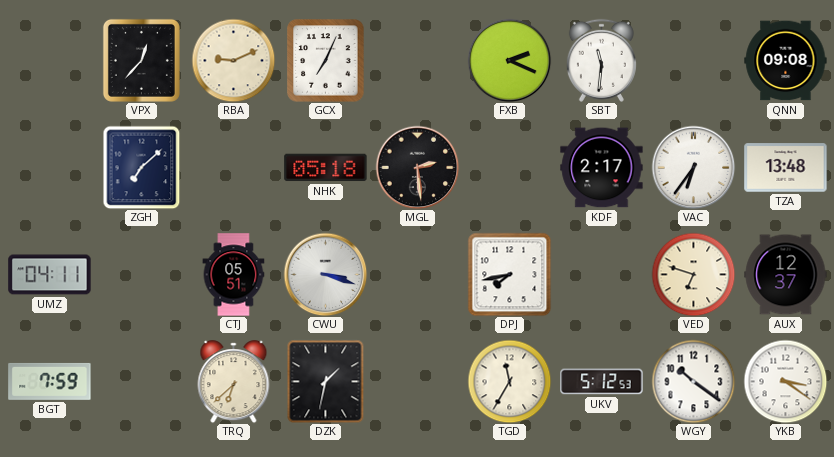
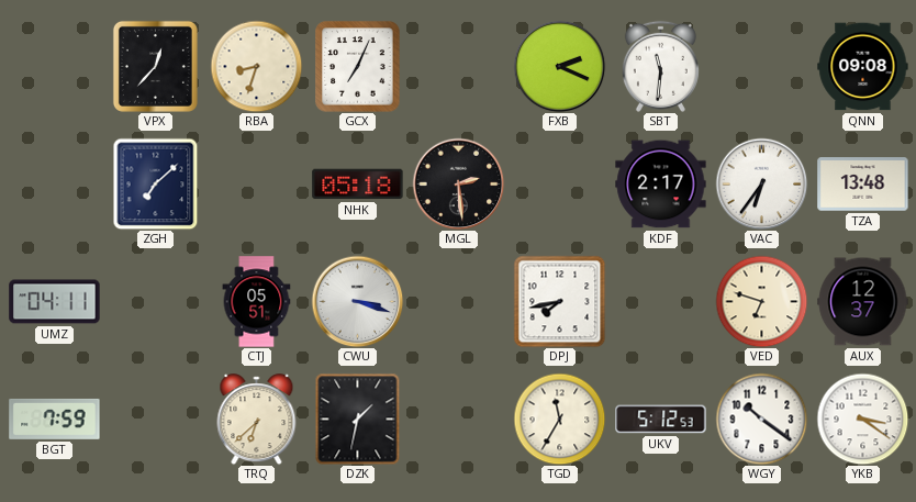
RBA: 9:11 -> 8:33
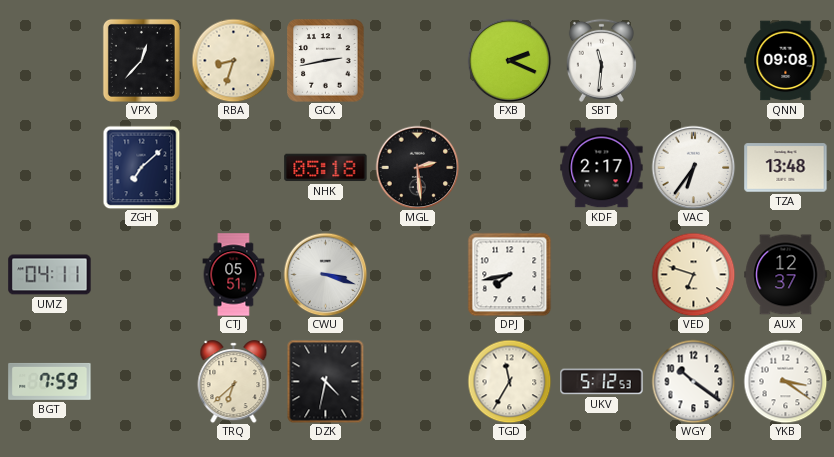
GCX: 7:04 -> 2:43
DZK: 1:32 -> 4:32
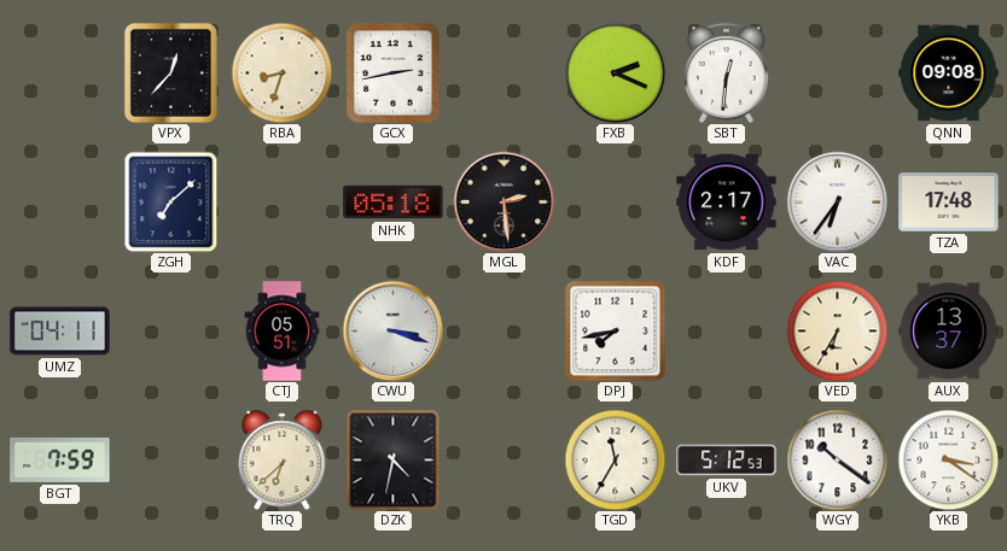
SBT: 11:31 -> 12:31
TZA: 13:48 -> 17:48
VED: 6:48 -> 6:35
AUX: 12:37 -> 13:37
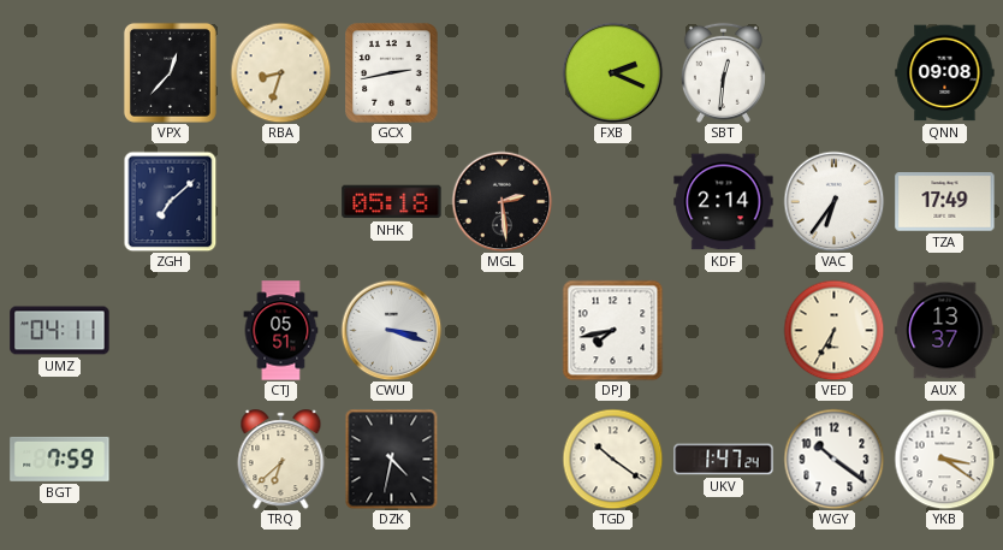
KDF: 2:17 -> 2:14
TZA: 17:48 -> 17:49
TGD: 11:35 -> 10:21
UKV: 5:12 -> 1:47
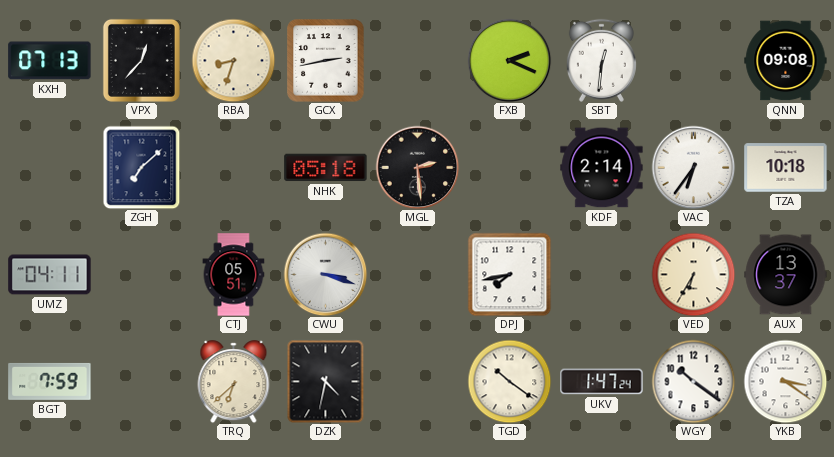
KXH: none -> 07:13
TZA: 17:49 -> 10:18
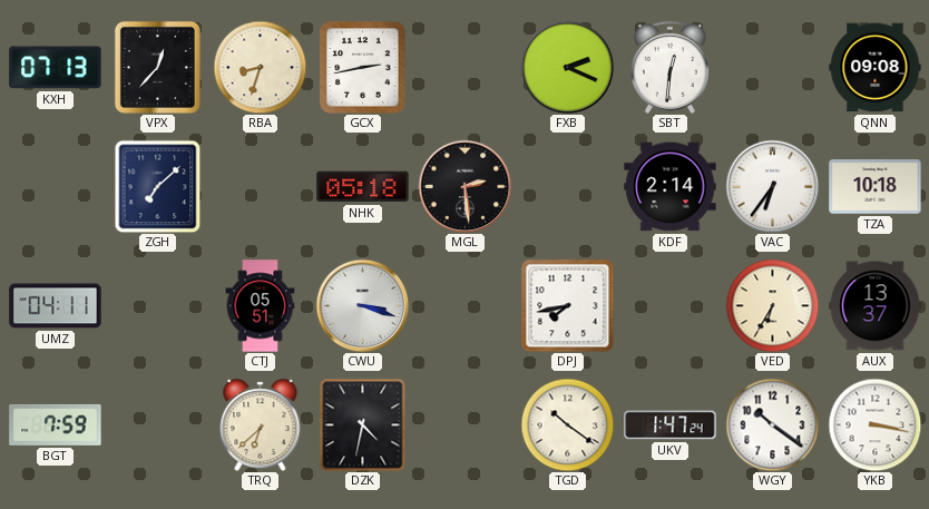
YKB: 3:21 -> 3:17
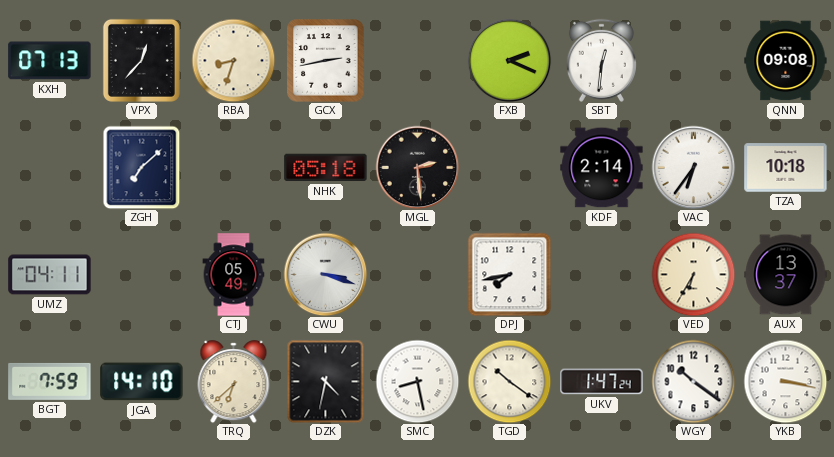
CTJ: 05:51 -> 05:49
JGA: none -> 14:10
SMC: none -> 8:28
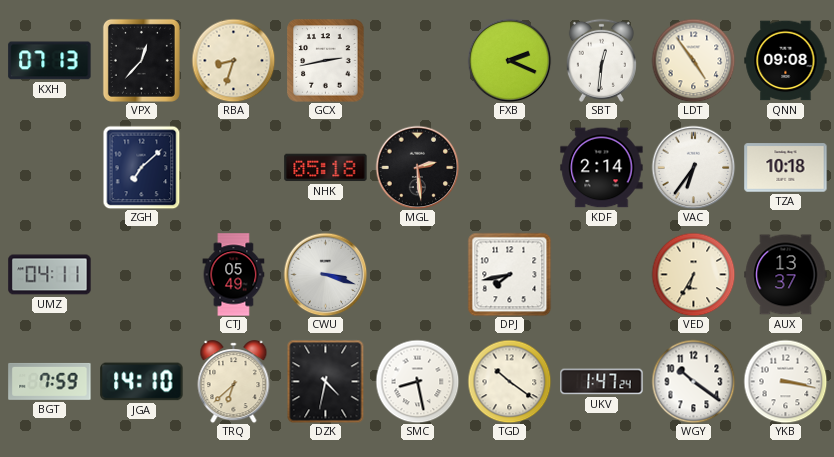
LDT: none -> 4:54
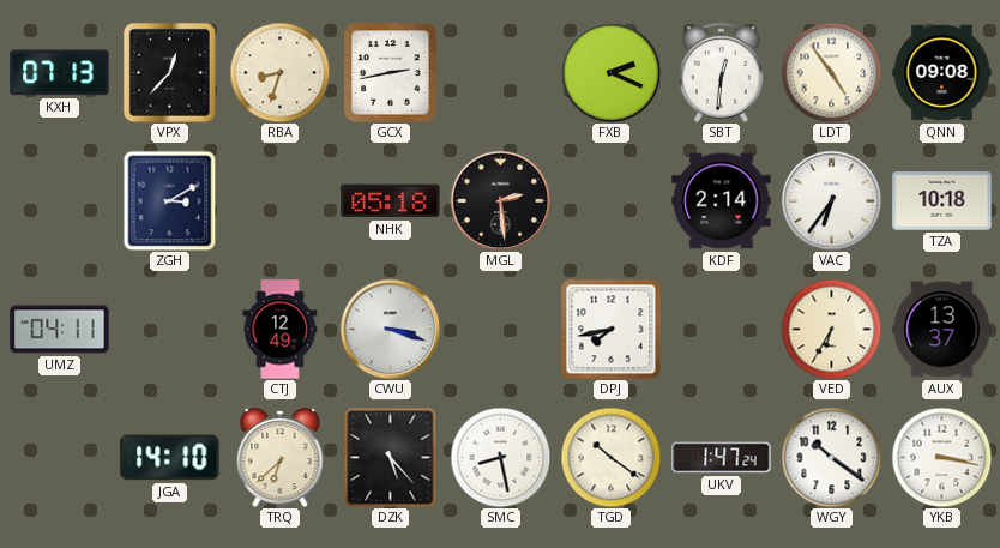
ZGH: 7:08 -> 3:10
CTJ: 05:49 -> 12:49
BGT: 7:59 -> none
DZK: 4:32 -> 5:23
